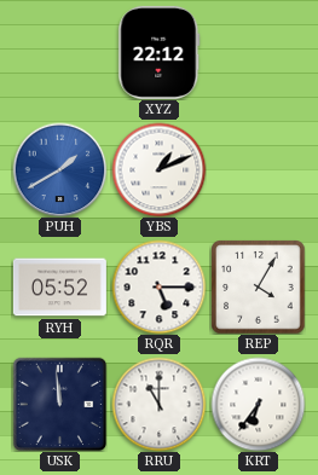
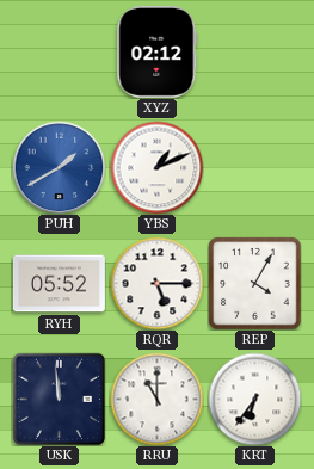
XYZ: 22:12 -> 02:12
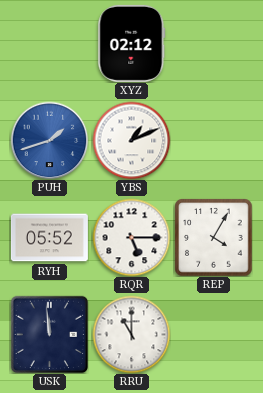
PUH: 1:40 -> 1:42
KRT: 6:36 -> none
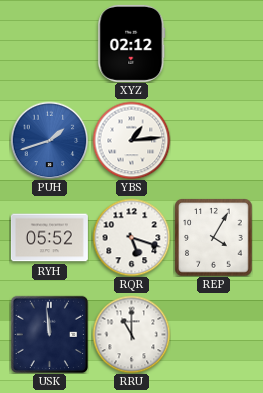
YBS: 1:11 -> 1:14
RQR: 5:15 -> 5:18
